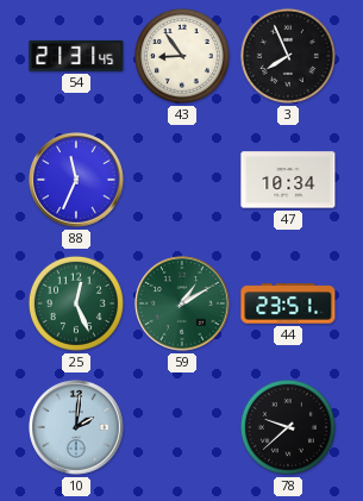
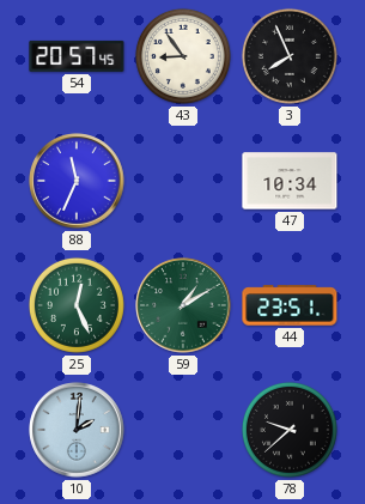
54: 21:31 -> 20:57
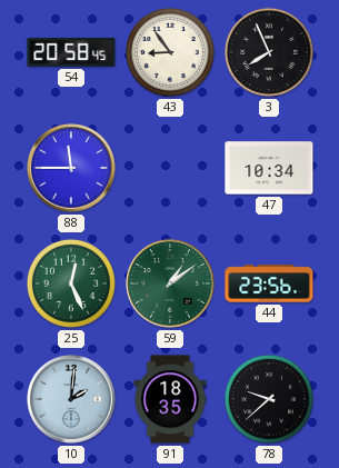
54: 20:57 -> 20:58
88: 11:34 -> 11:45
59: 1:10 -> 1:09
44: 23:51 -> 23:56
91: none -> 18:35
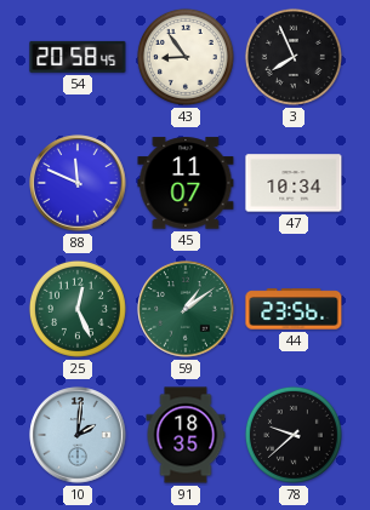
88: 11:45 -> 11:49
45: none -> 11:07
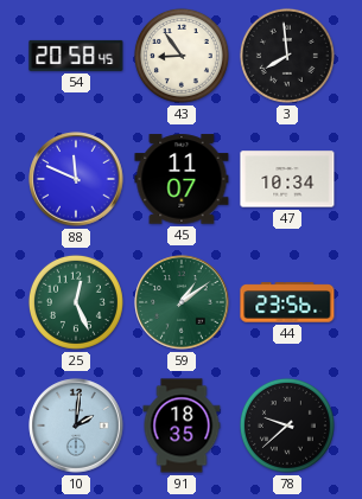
3: 7:56 -> 7:59
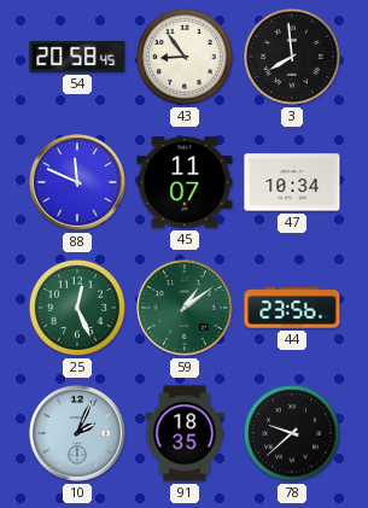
10: 2:01 -> 2:04
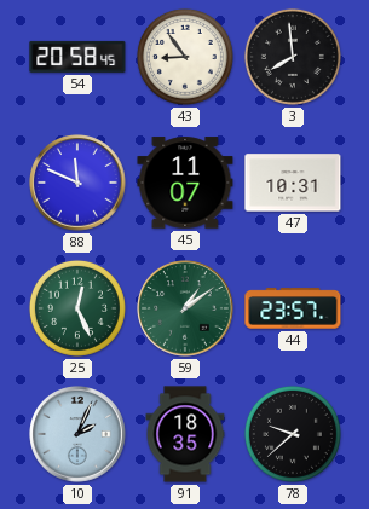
47: 10:34 -> 10:31
44: 23:56 -> 23:57
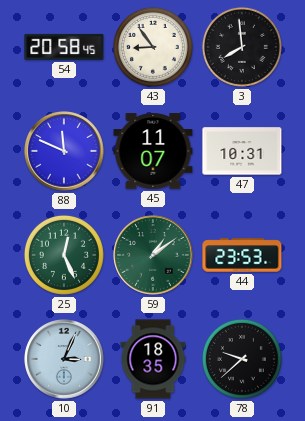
44: 23:57 -> 23:53
10: 2:04 -> 3:04
